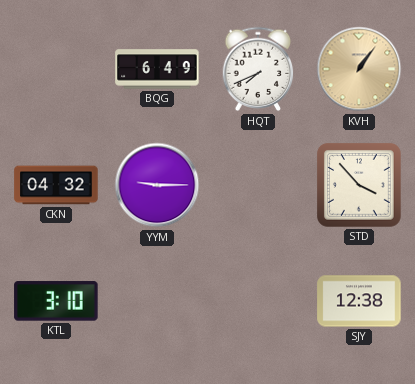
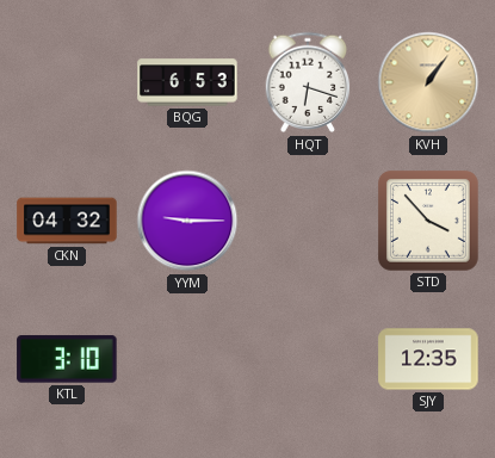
BQG: 6:49 -> 6:53
HQT: 7:41 -> 6:18
SJY: 12:38 -> 12:35
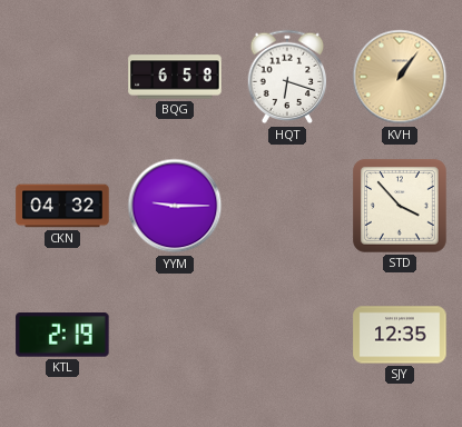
BQG: 6:53 -> 6:58
KTL: 3:10 -> 2:19
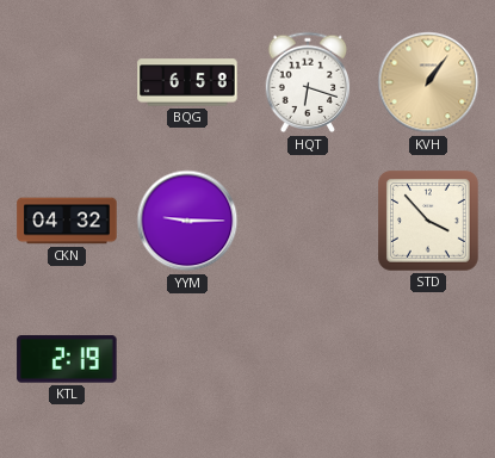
SJY: 12:35 -> none
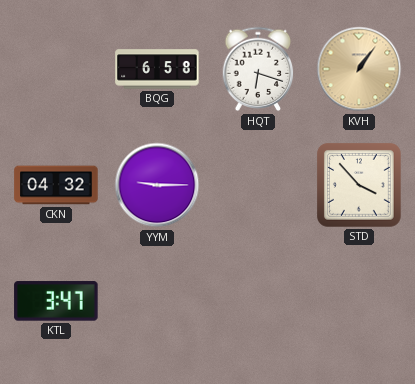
KTL: 2:19 -> 3:47
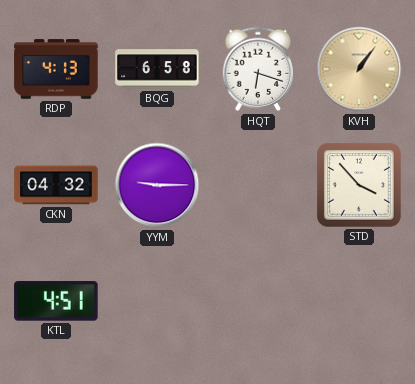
RDP: none -> 4:13
KTL: 3:47 -> 4:51
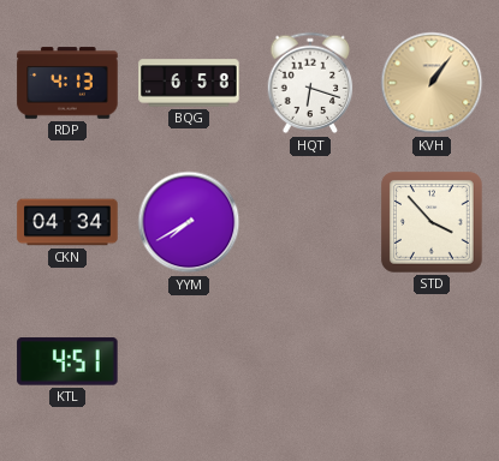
CKN: 04:32 -> 04:34
YYM: 9:15 -> 7:40
